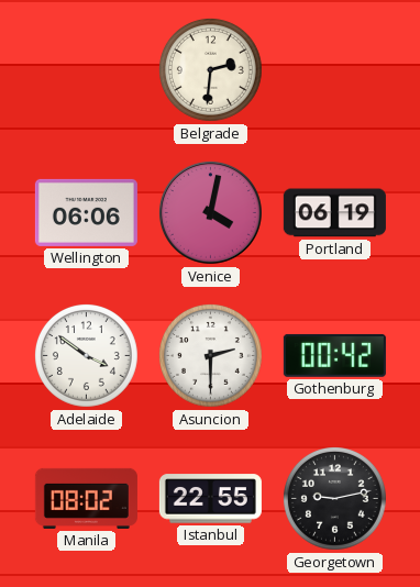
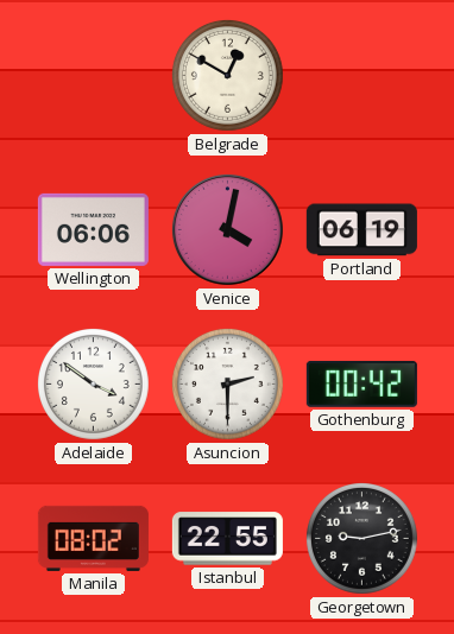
Belgrade: 2:31 -> 12:50
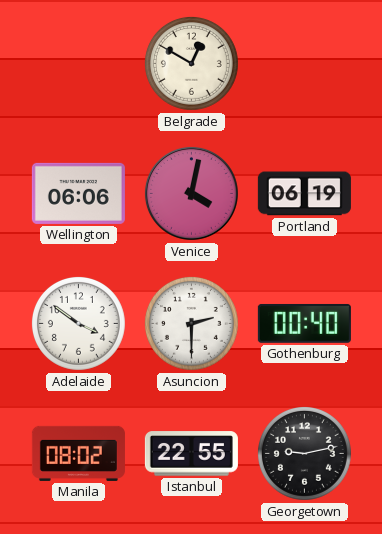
Gothenburg: 00:42 -> 00:40
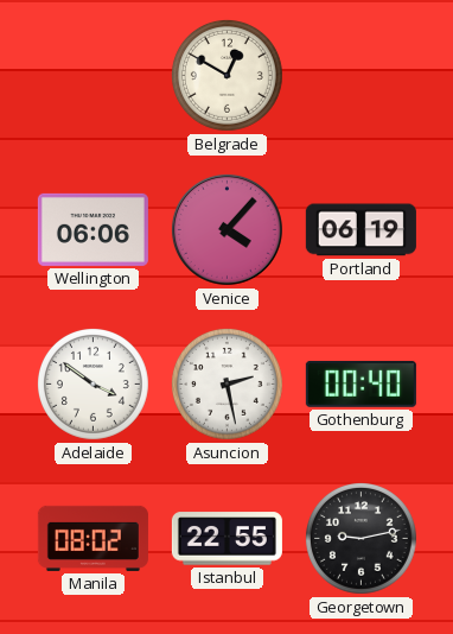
Venice: 4:02 -> 4:07
Asuncion: 2:30 -> 2:28
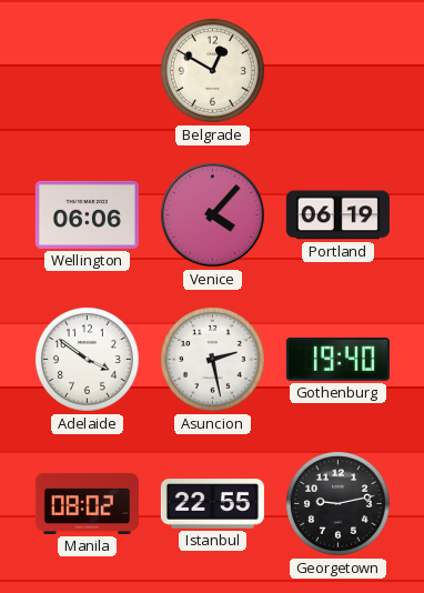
Gothenburg: 00:40 -> 19:40
